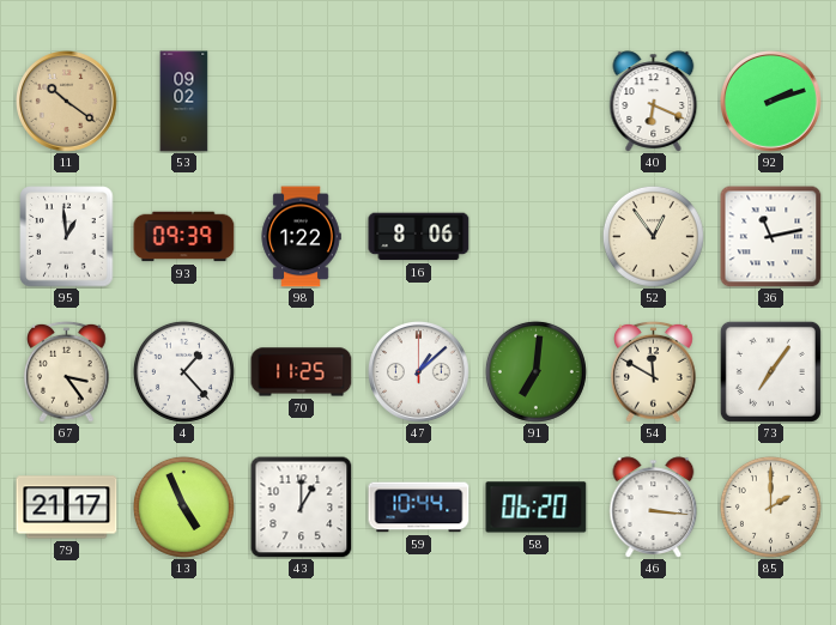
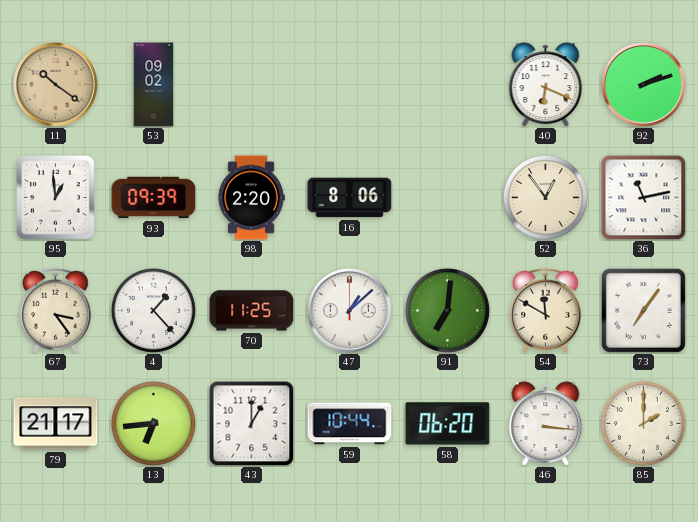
98: 1:22 -> 2:20
13: 4:56 -> 6:44
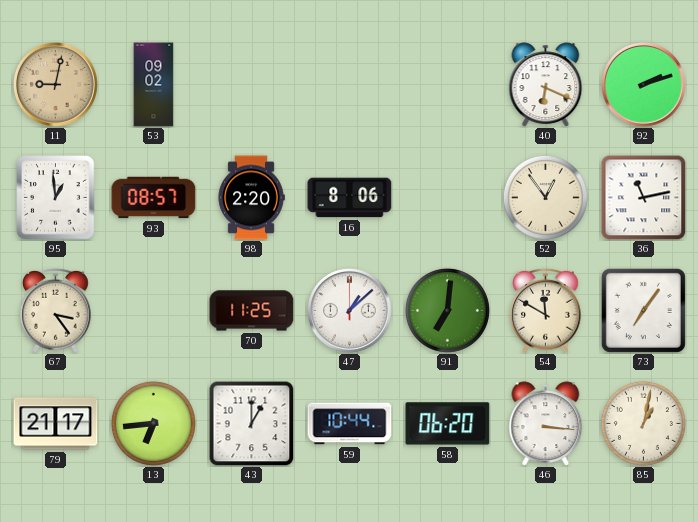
11: 10:21 -> 9:02
93: 09:39 -> 08:57
4: 1:23 -> none
85: 2:00 -> 1:02
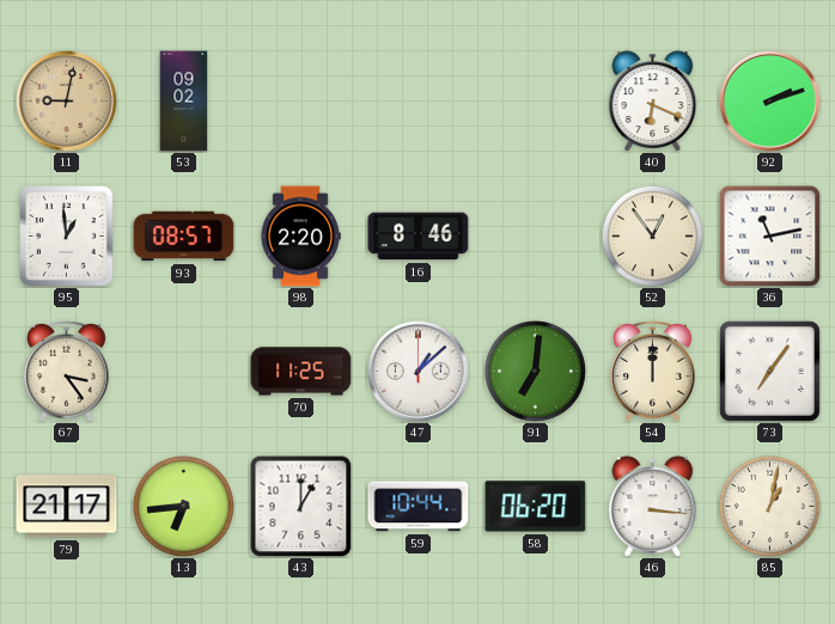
16: 8:06 -> 8:46
54: 11:50 -> 12:00
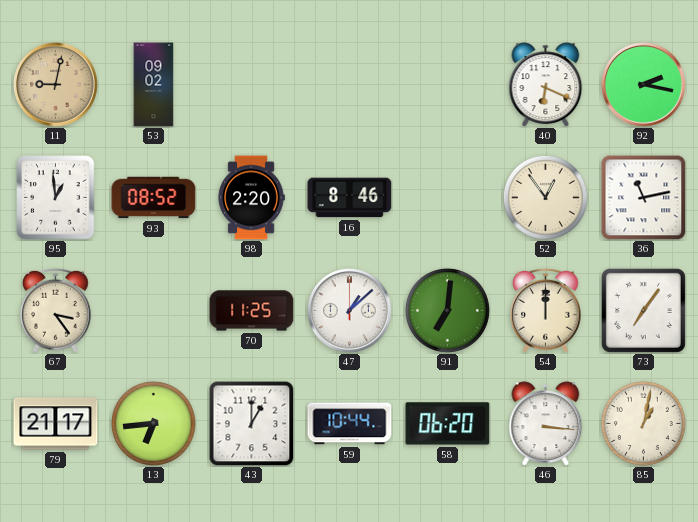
92: 2:12 -> 2:17
93: 08:57 -> 08:52
